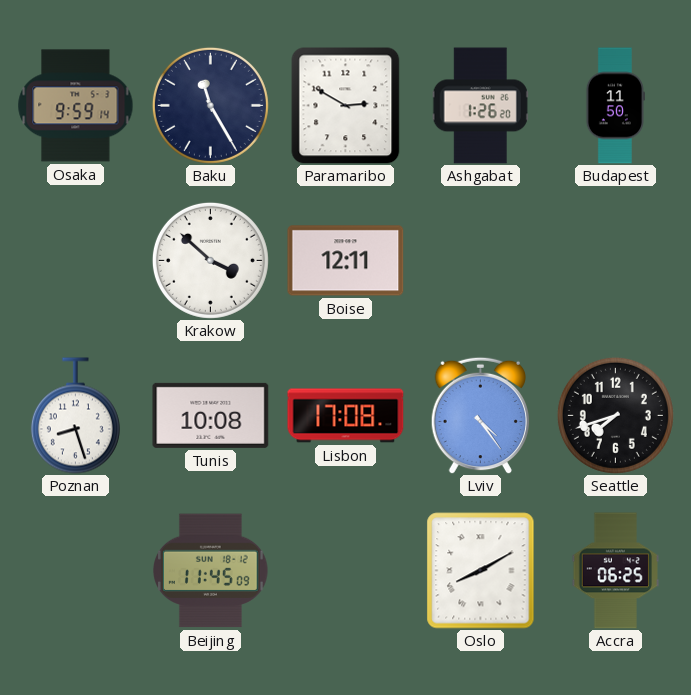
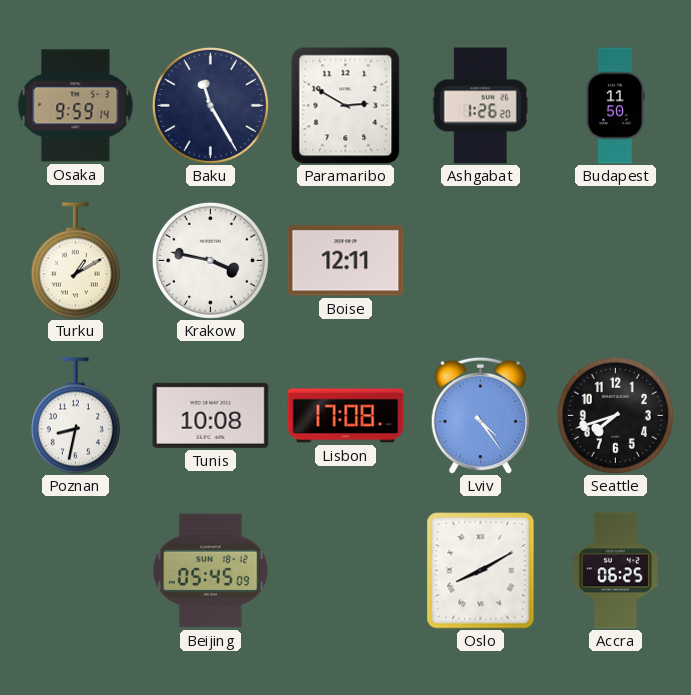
Turku: none -> 1:10
Krakow: 3:52 -> 3:47
Poznan: 8:27 -> 8:32
Beijing: 11:45 -> 05:45
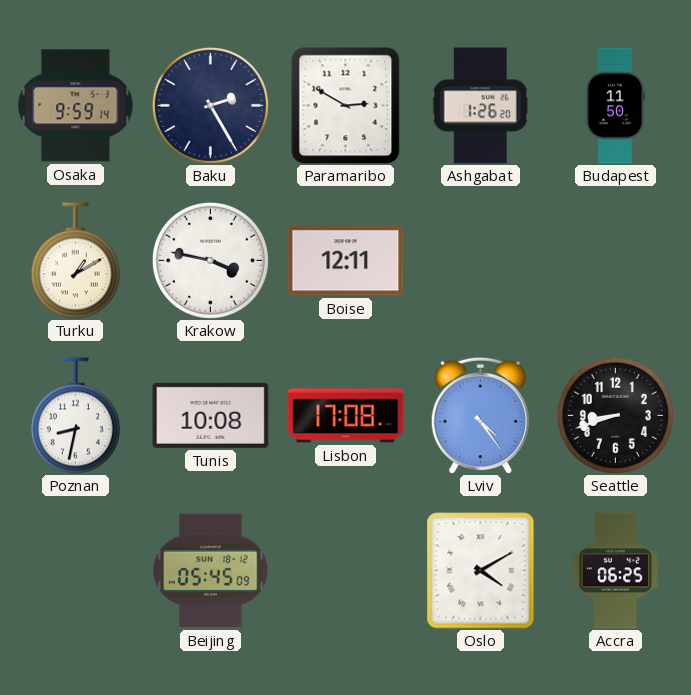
Baku: 11:25 -> 2:25
Seattle: 7:42 -> 8:42
Oslo: 8:10 -> 4:10
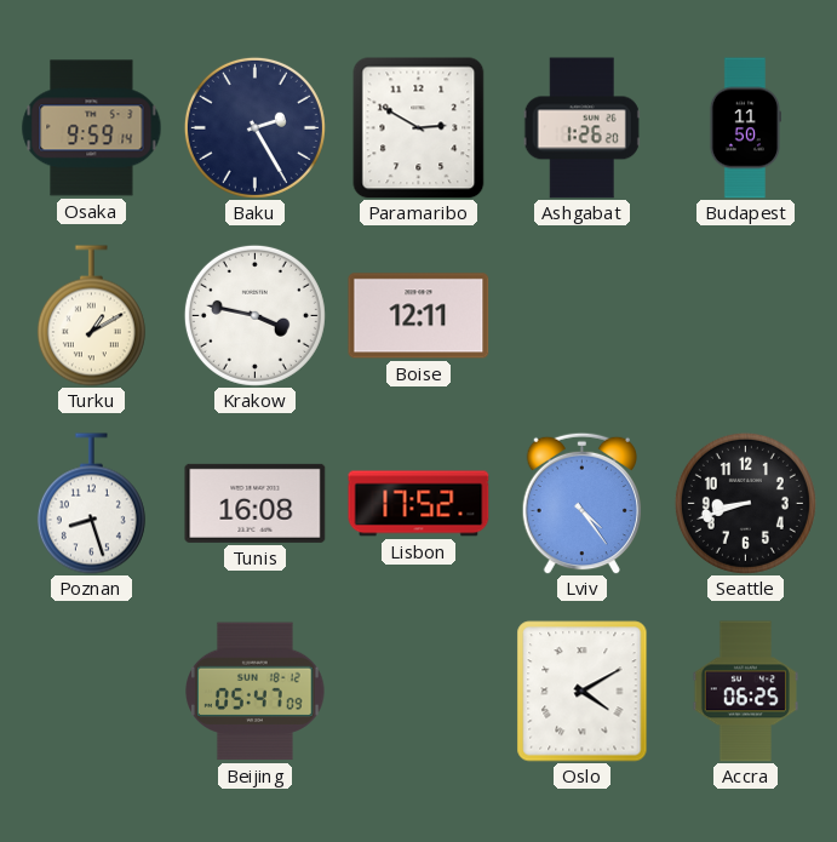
Poznan: 8:32 -> 8:27
Tunis: 10:08 -> 16:08
Lisbon: 17:08 -> 17:52
Beijing: 05:45 -> 05:47
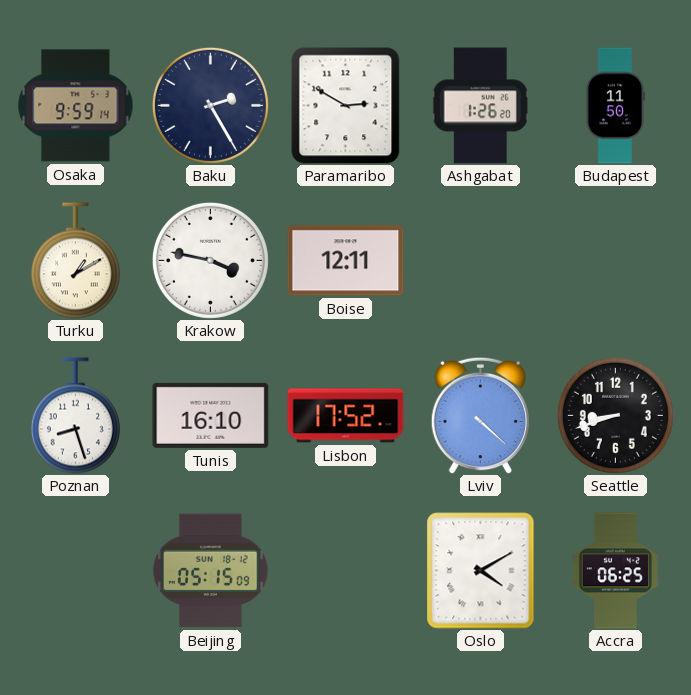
Tunis: 16:08 -> 16:10
Lviv: 4:24 -> 4:22
Beijing: 05:47 -> 05:15
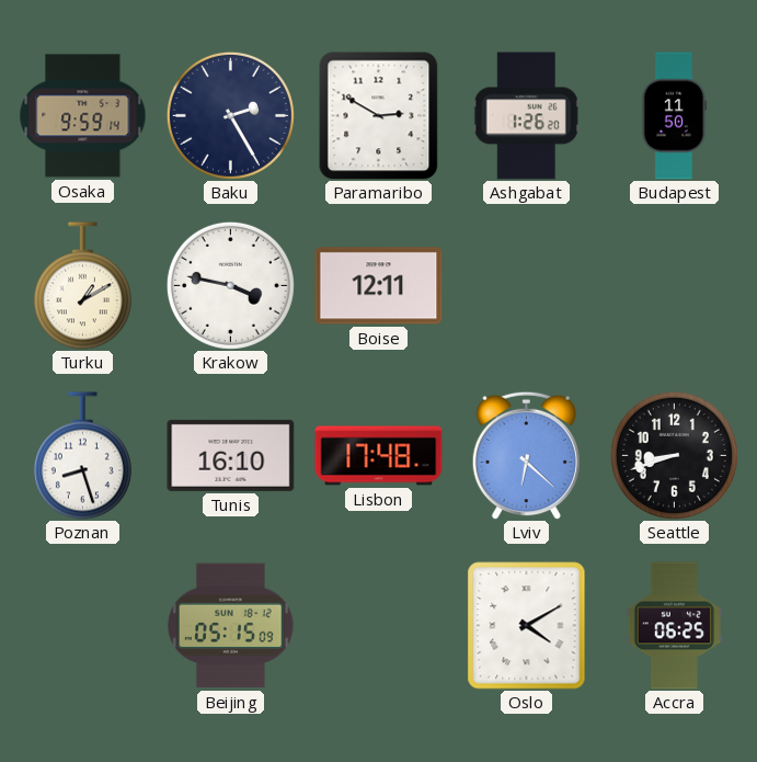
Lisbon: 17:52 -> 17:48
Lviv: 4:22 -> 6:22
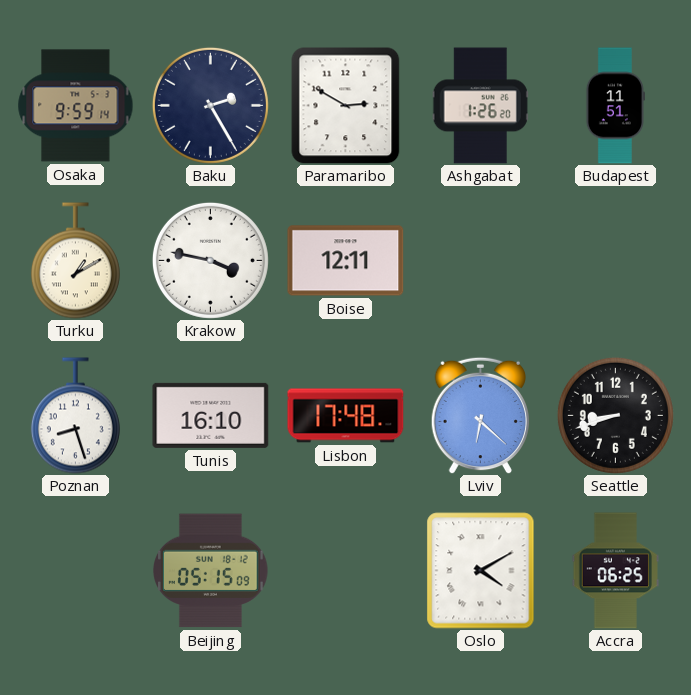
Budapest: 11:50 -> 11:51
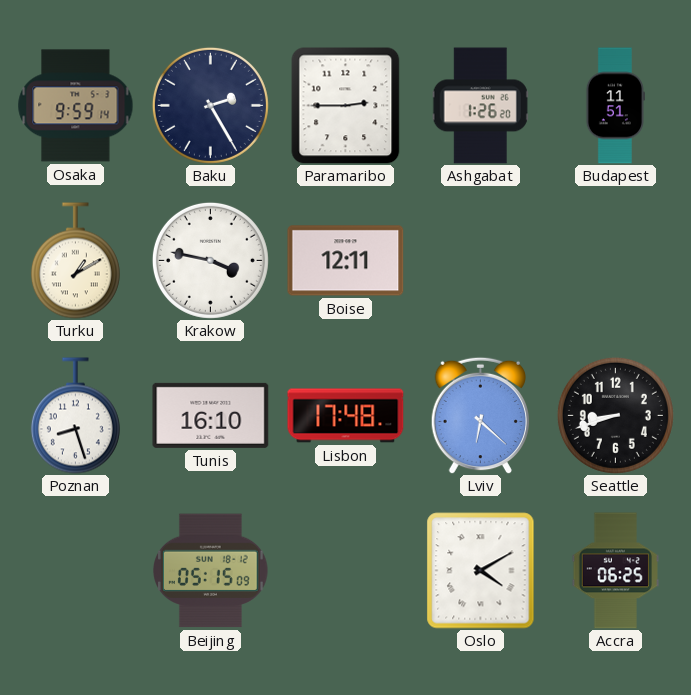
Paramaribo: 2:50 -> 2:45
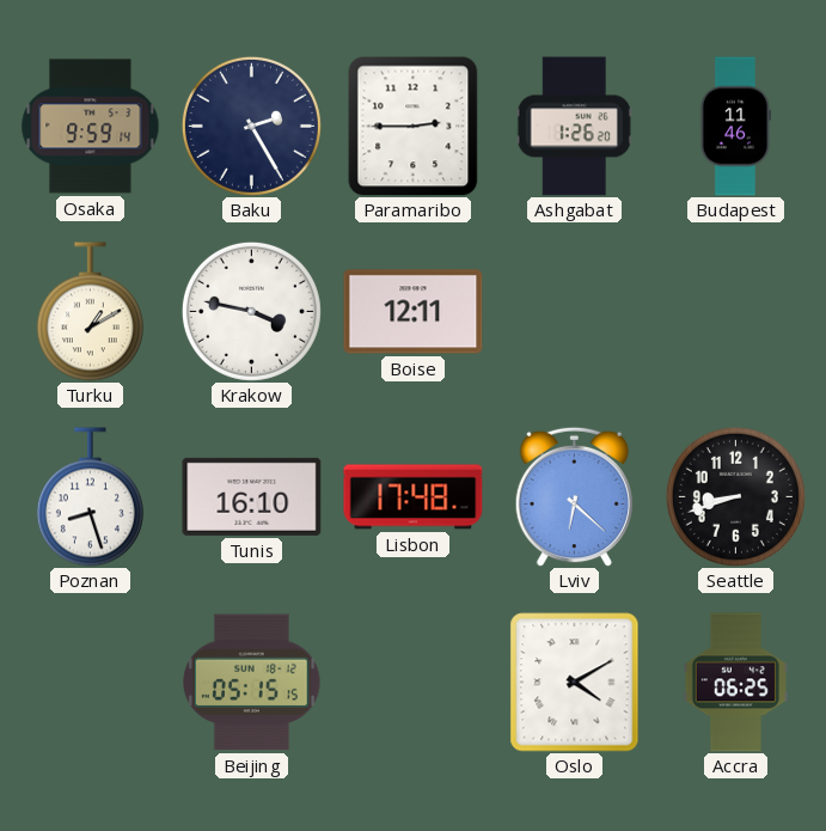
Budapest: 11:51 -> 11:46
Beijing: 05:15:09 -> 05:15:15
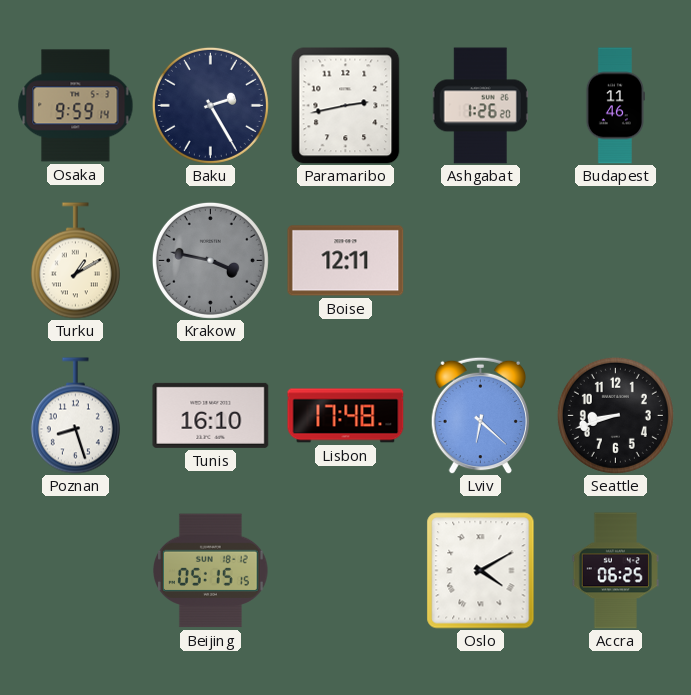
Paramaribo: 2:45 -> 2:43
Krakow dial: white -> grey
